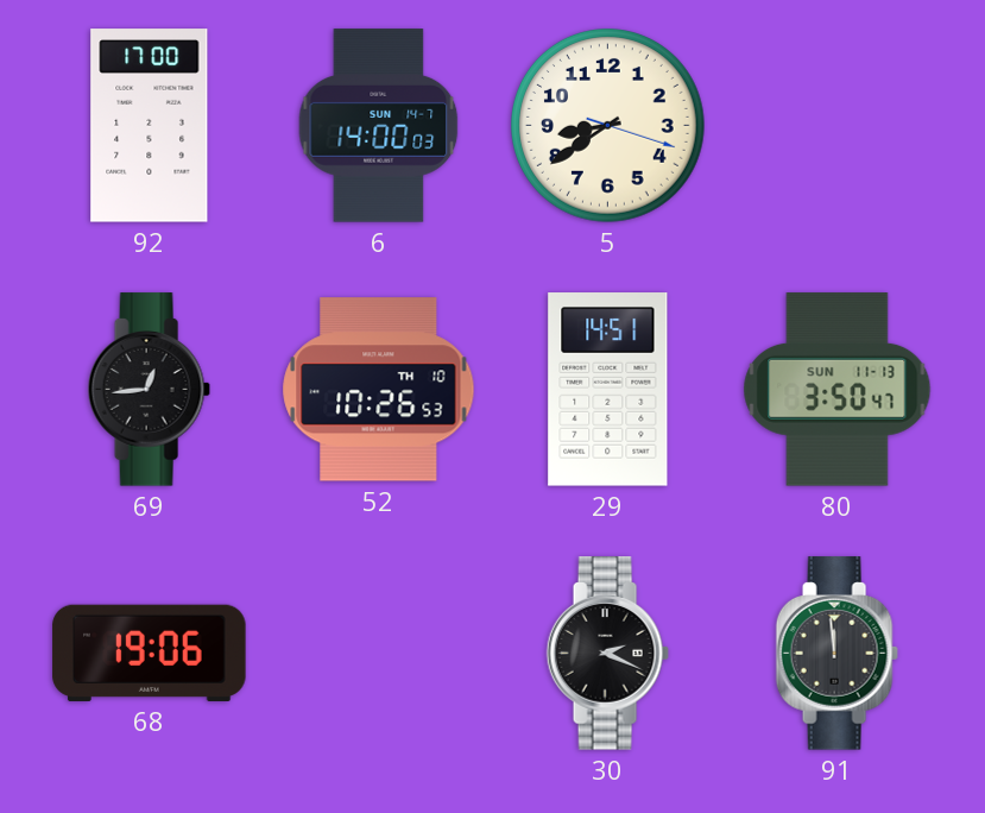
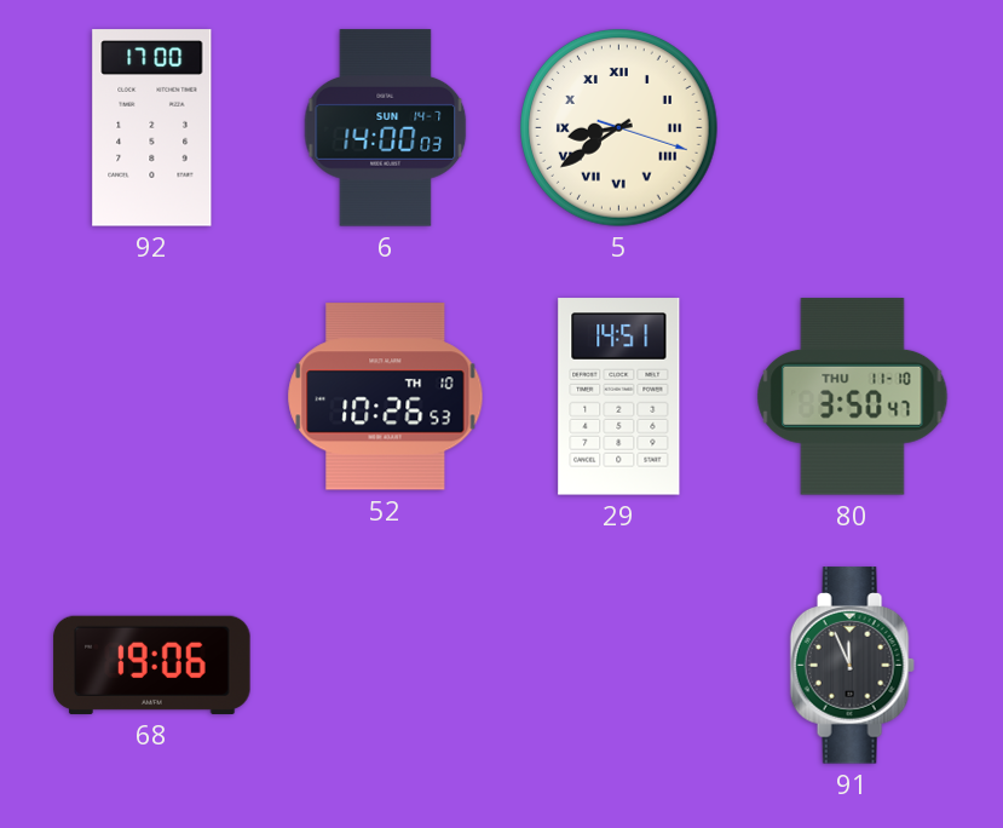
5 numerals: Arabic -> Roman
69: 12:44 -> none
80 date: SUN 11-13 -> THU 11-10
30: 2:19 -> none
91: 11:59 -> 11:56
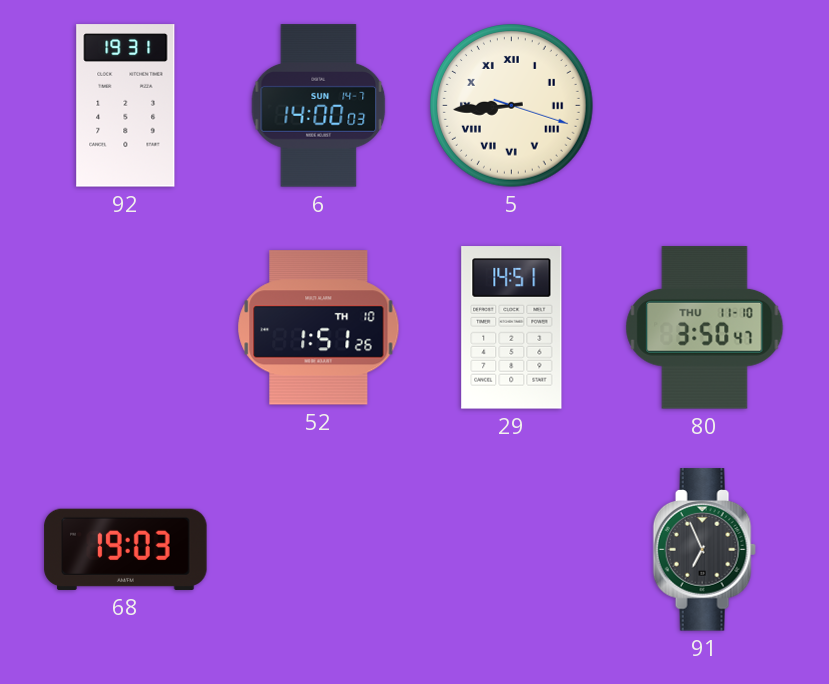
92: 17:00 -> 19:31
5: 8:39 -> 8:44
52: 10:26 -> 1:51
68: 19:06 -> 19:03
91: 11:56 -> 6:56
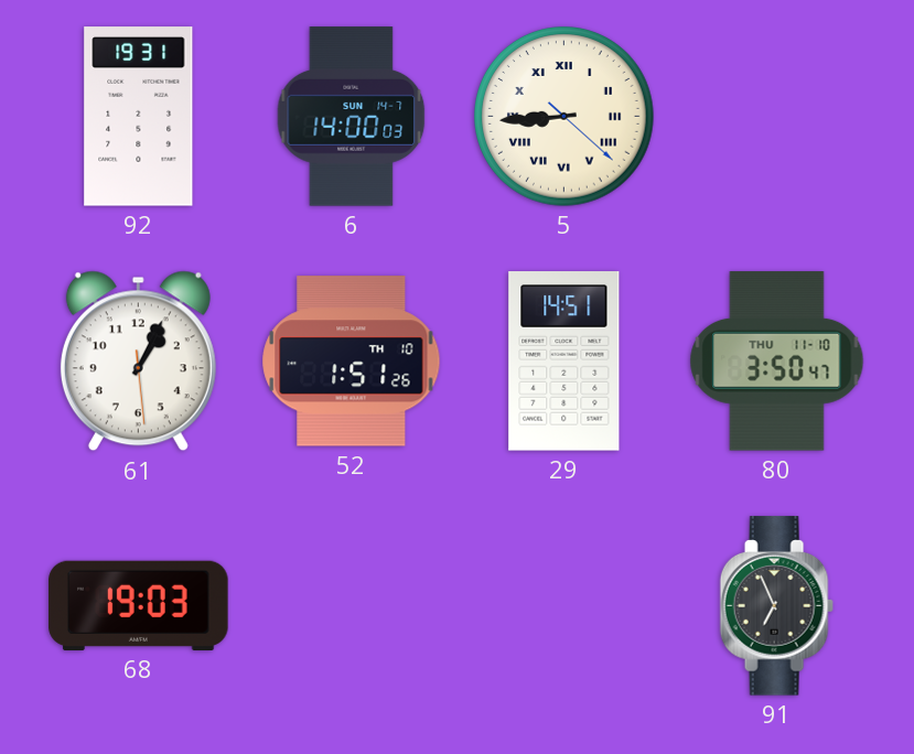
5: 8:44:18 -> 8:44:22
61: none -> 1:04
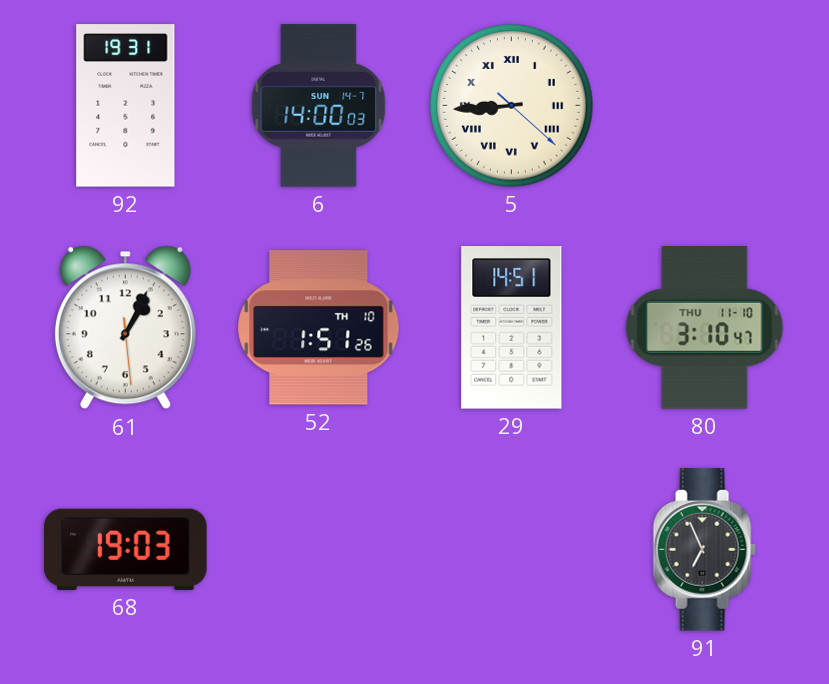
80: 3:50 -> 3:10
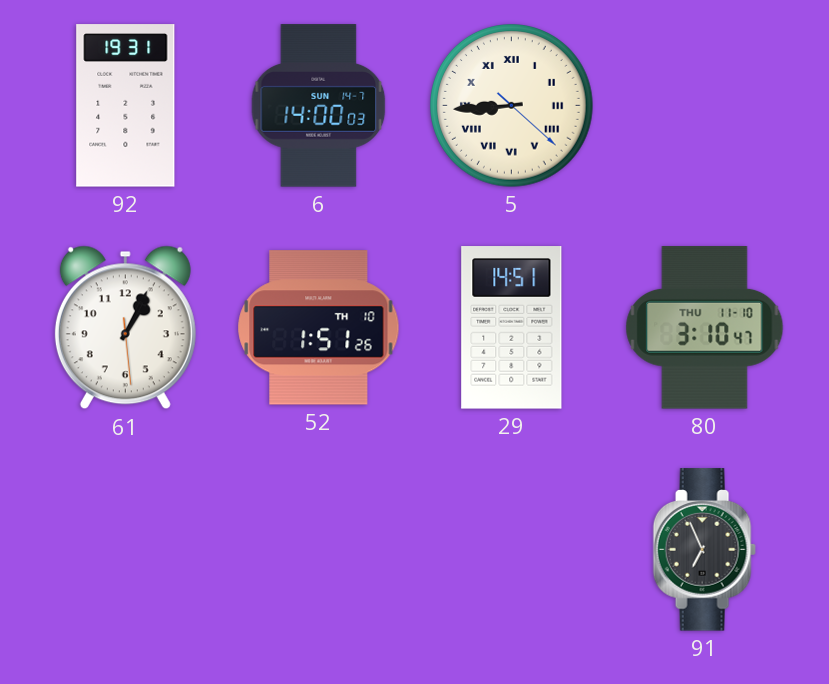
68: 19:03 -> none
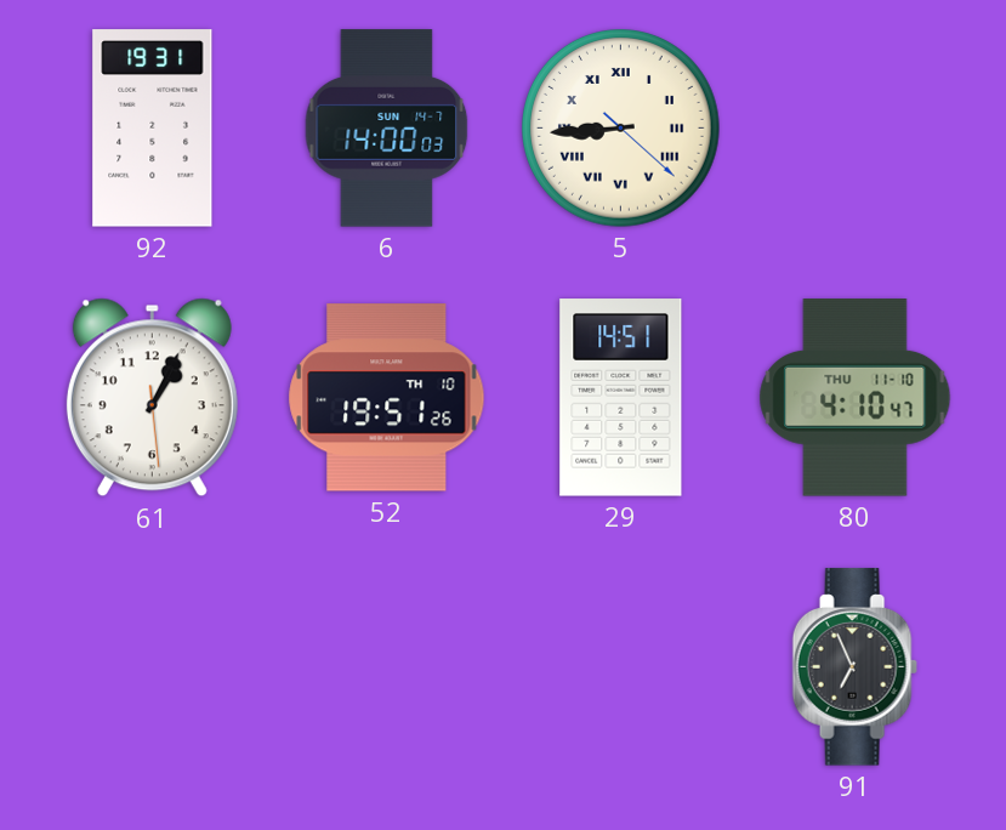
52: 1:51 -> 19:51
80: 3:10 -> 4:10
